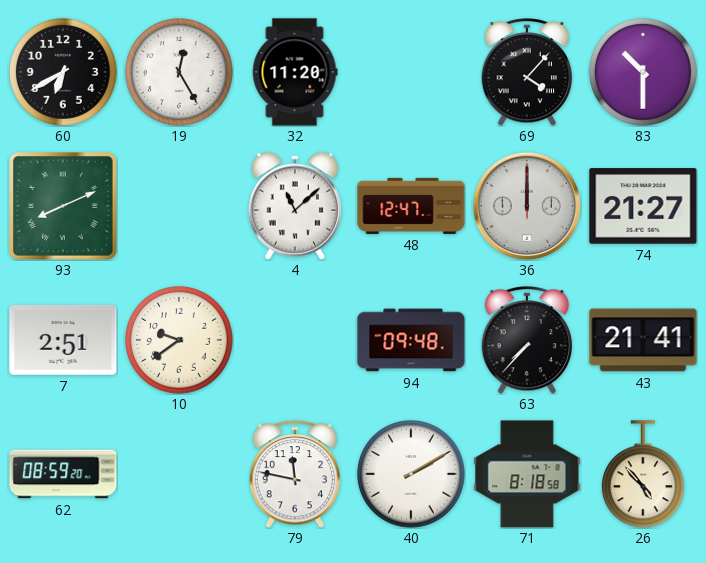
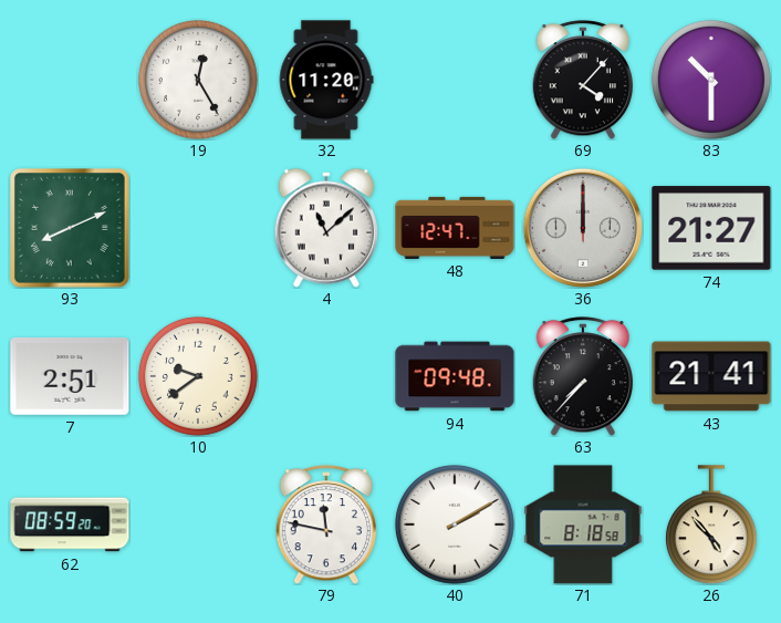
60: 6:40 -> none
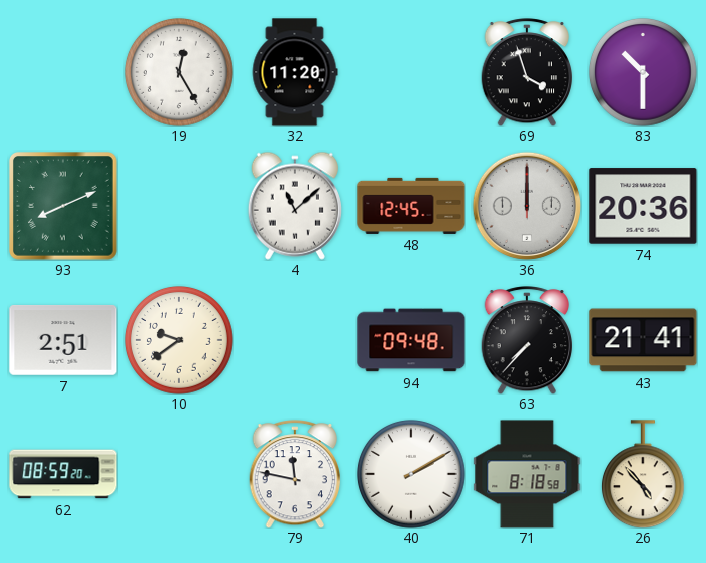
69: 4:07 -> 3:57
48: 12:47 -> 12:45
74: 21:27 -> 20:36
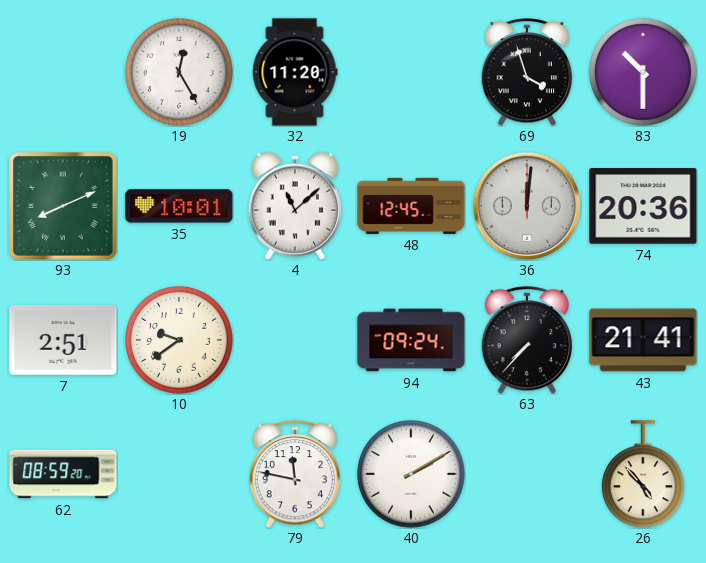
35: none -> 10:01
36: 12:00 -> 12:01
94: 09:48 -> 09:24
71: 8:18 -> none
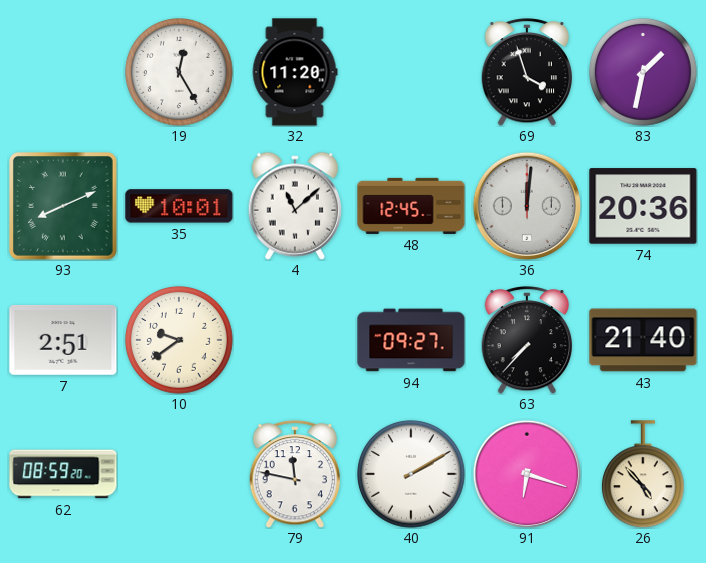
83: 10:30 -> 1:32
94: 09:24 -> 09:27
43: 21:41 -> 21:40
91: none -> 6:18
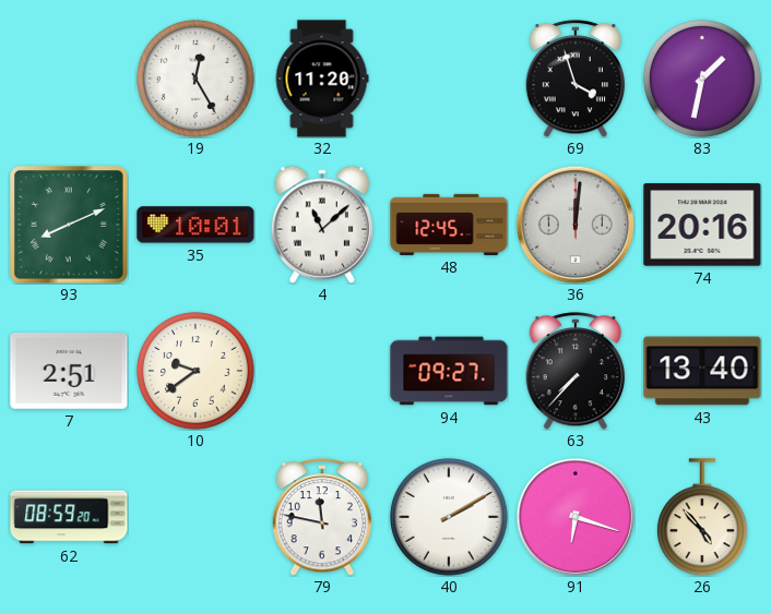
74: 20:36 -> 20:16
43: 21:40 -> 13:40
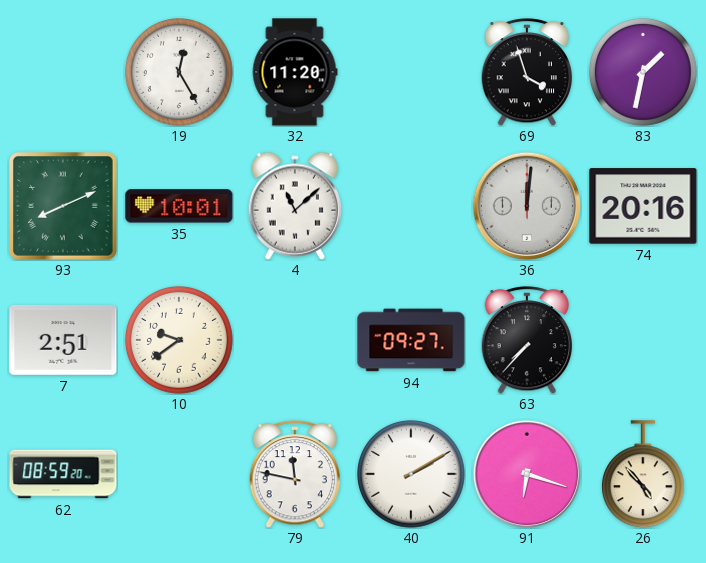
48: 12:45 -> none
43: 13:40 -> none
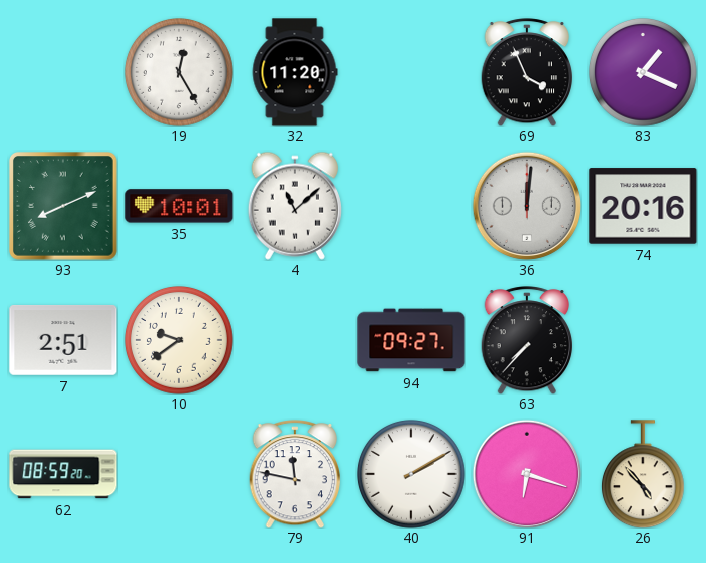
69: 3:57 -> 3:56
83: 1:32 -> 1:19
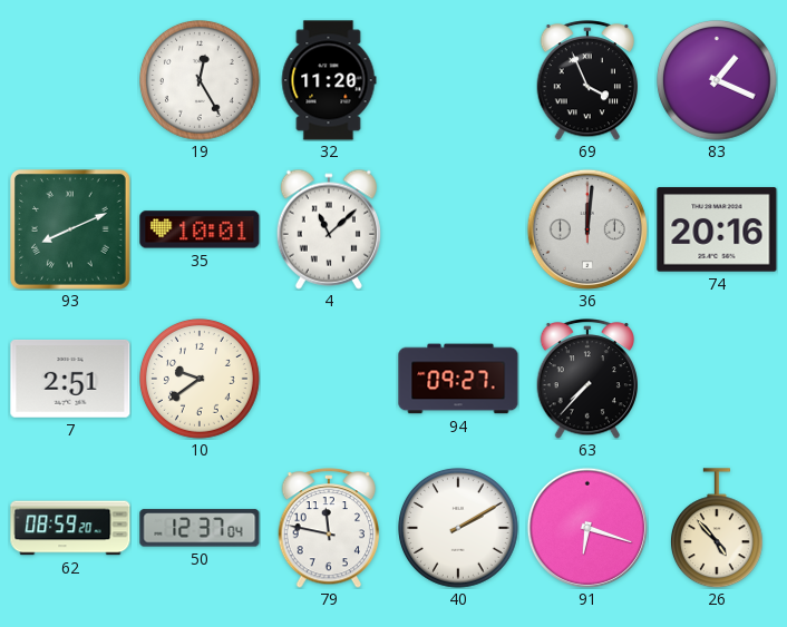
50: none -> 12:37
